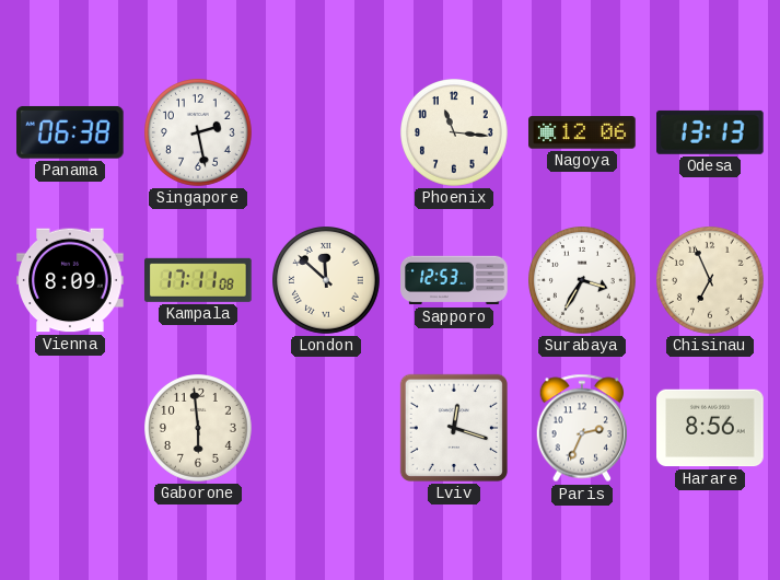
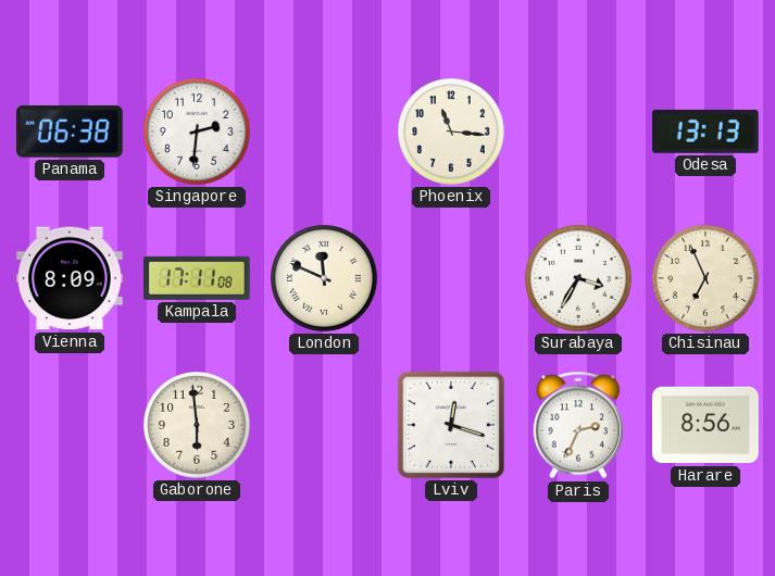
Singapore: 2:28 -> 2:31
Nagoya: 12:06 -> none
London: 11:52 -> 11:49
Sapporo: 12:53 -> none
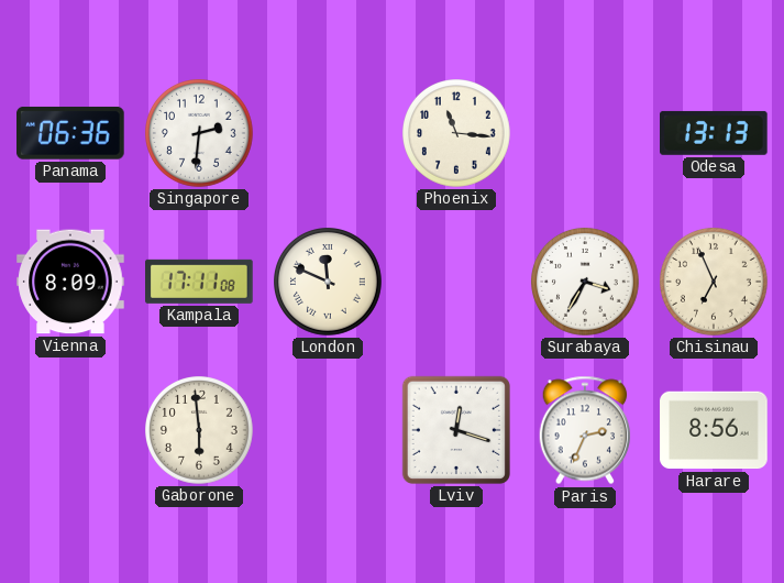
Panama: 06:38 -> 06:36
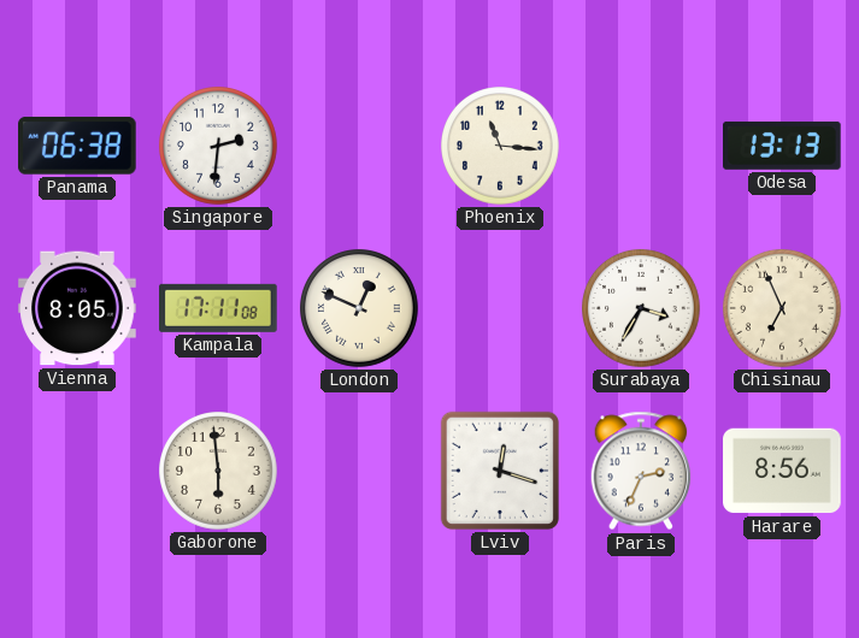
Panama: 06:36 -> 06:38
Vienna: 8:09 -> 8:05
London: 11:49 -> 12:49
